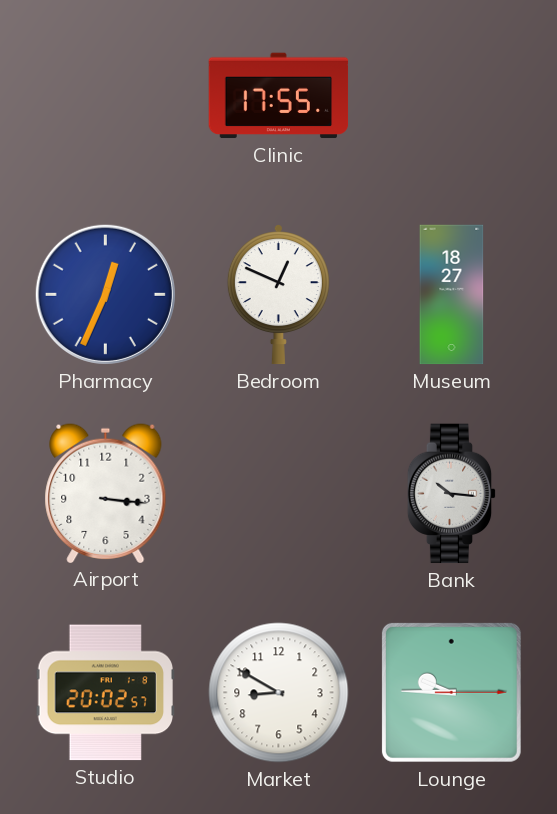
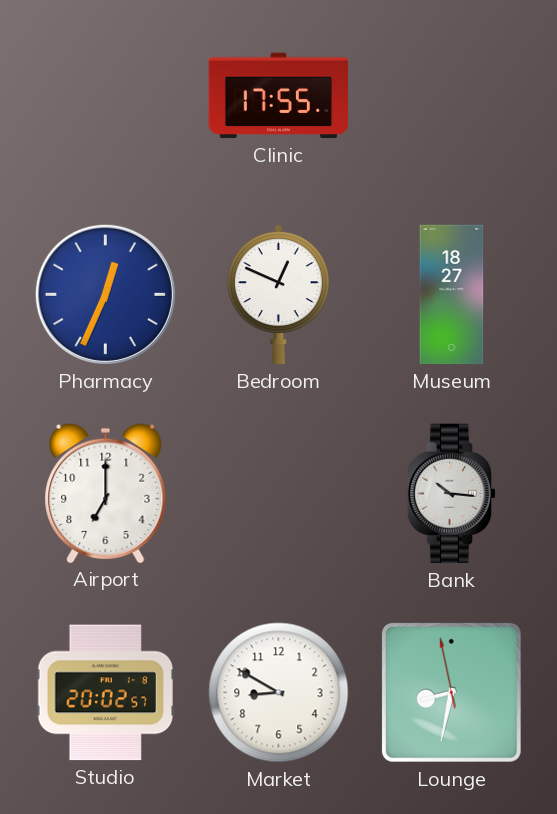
Airport: 3:16 -> 7:00
Lounge: 9:45 -> 8:31
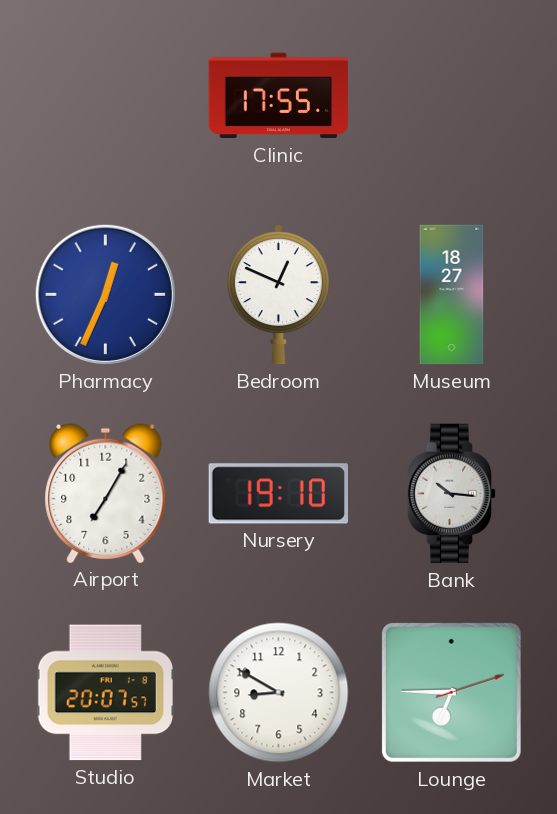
Airport: 7:00 -> 7:05
Nursery: none -> 19:10
Studio: 20:02 -> 20:07
Lounge: 8:31 -> 6:45
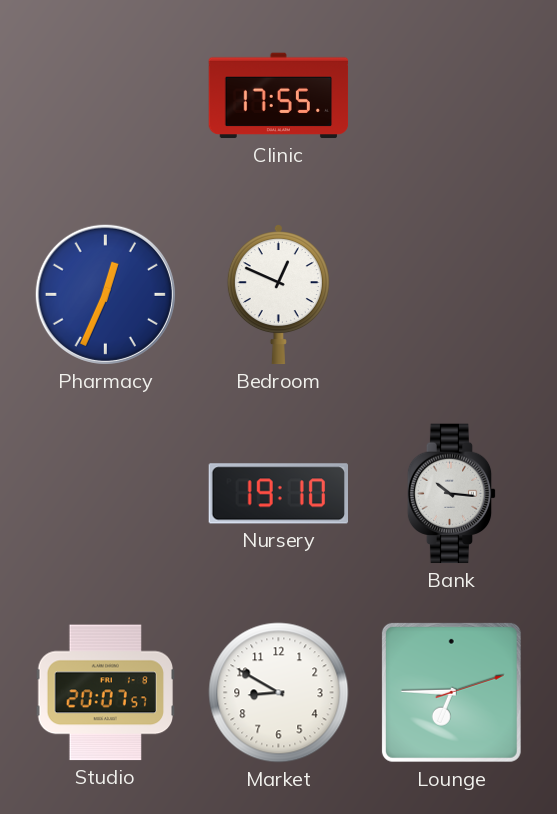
Museum: 18:27 -> none
Airport: 7:05 -> none
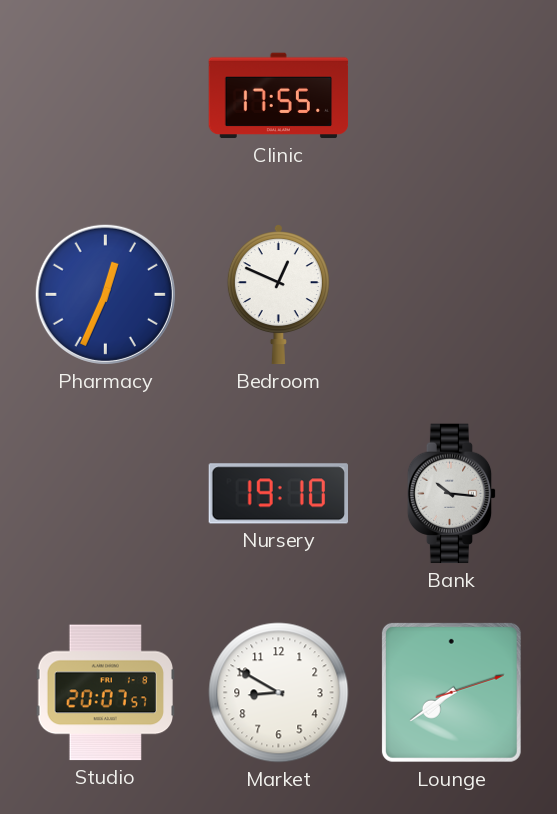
Lounge: 6:45 -> 7:39
